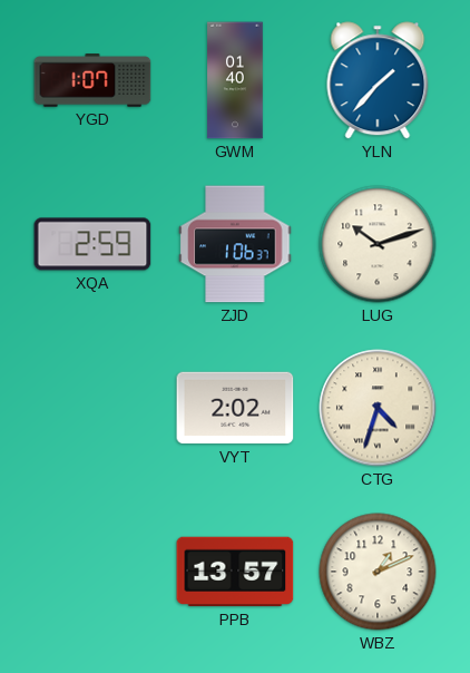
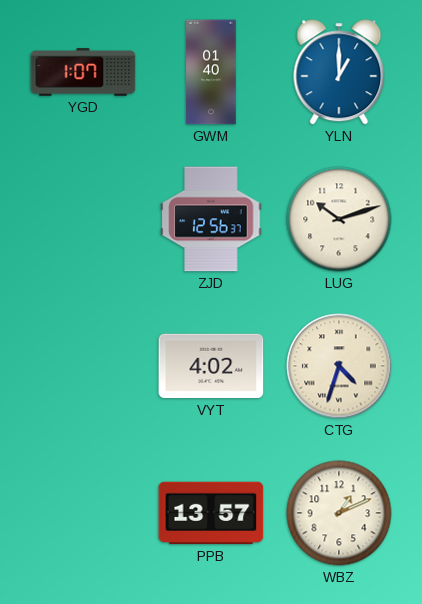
YLN: 1:37 -> 1:00
XQA: 2:59 -> none
ZJD: 1:06 -> 12:56
VYT: 2:02 -> 4:02
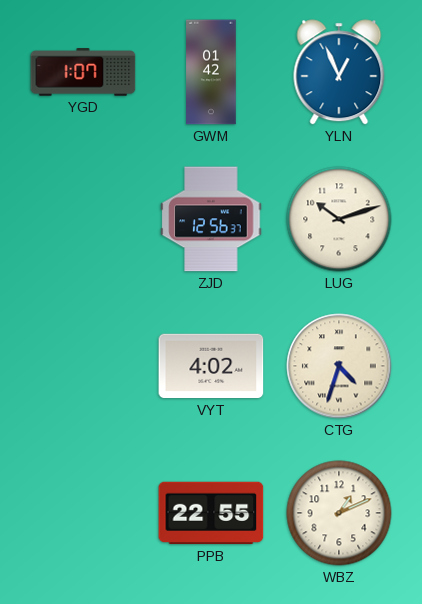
GWM: 01:40 -> 01:42
YLN: 1:00 -> 12:56
PPB: 13:57 -> 22:55
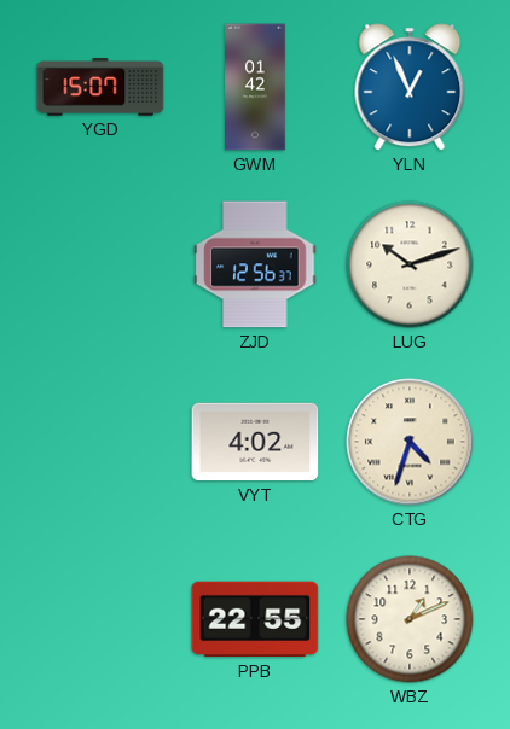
YGD: 1:07 -> 15:07
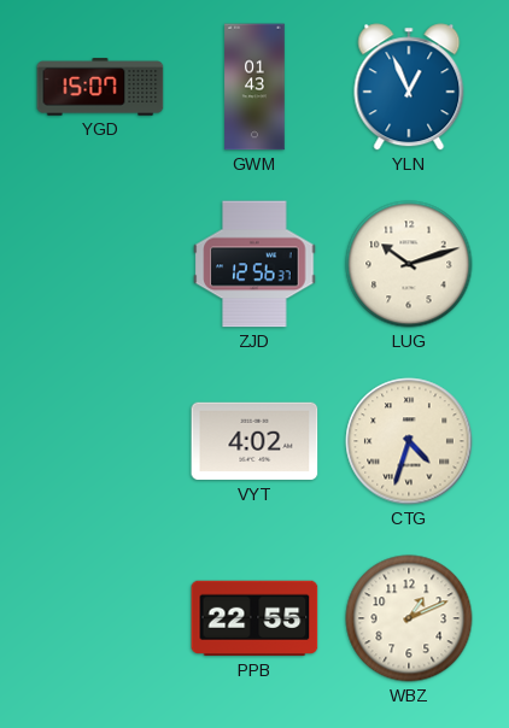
GWM: 01:42 -> 01:43
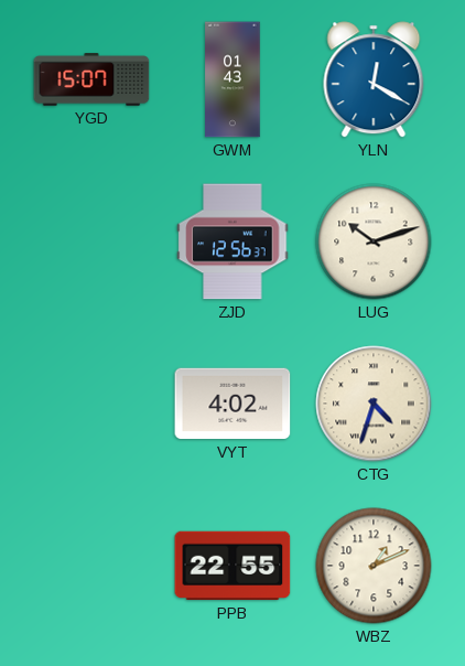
YLN: 12:56 -> 12:20
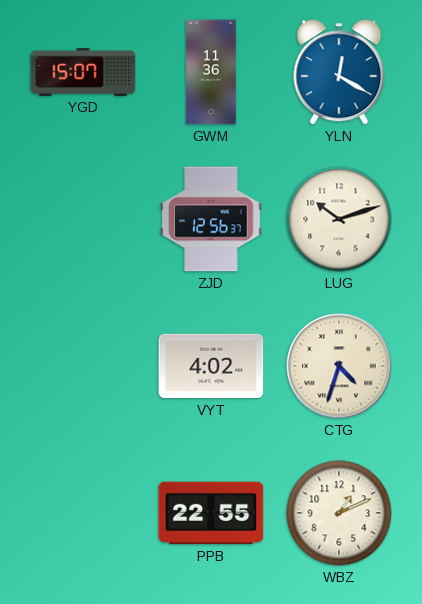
GWM: 01:43 -> 11:36
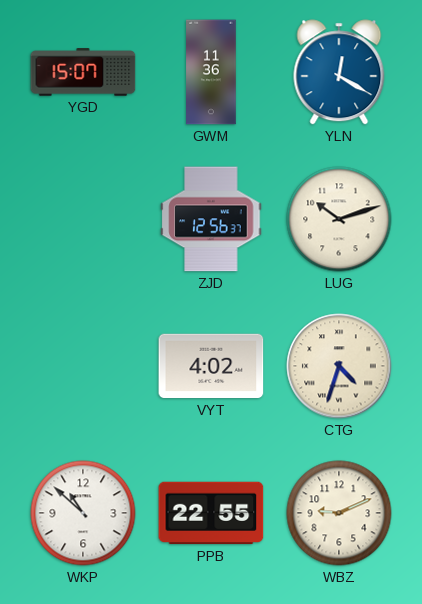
WKP: none -> 10:52
WBZ: 1:11 -> 9:11
